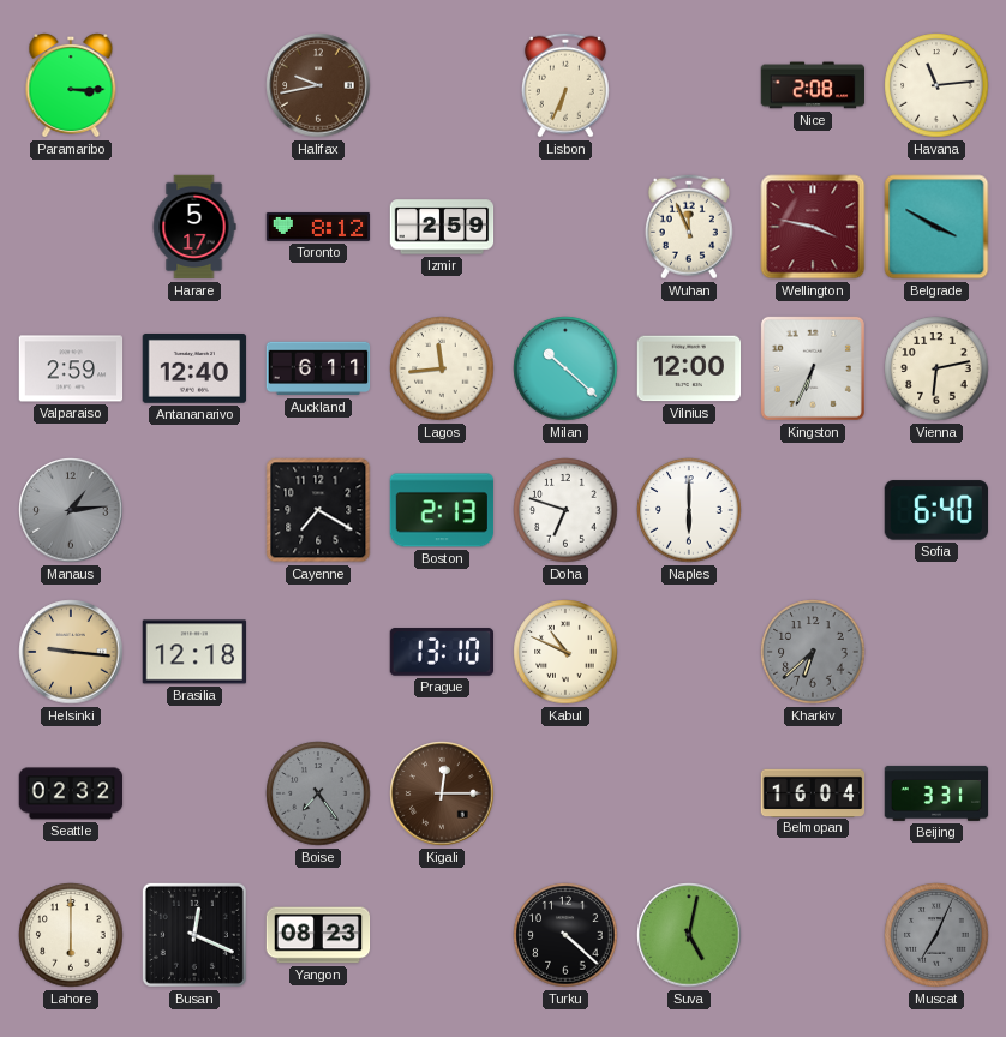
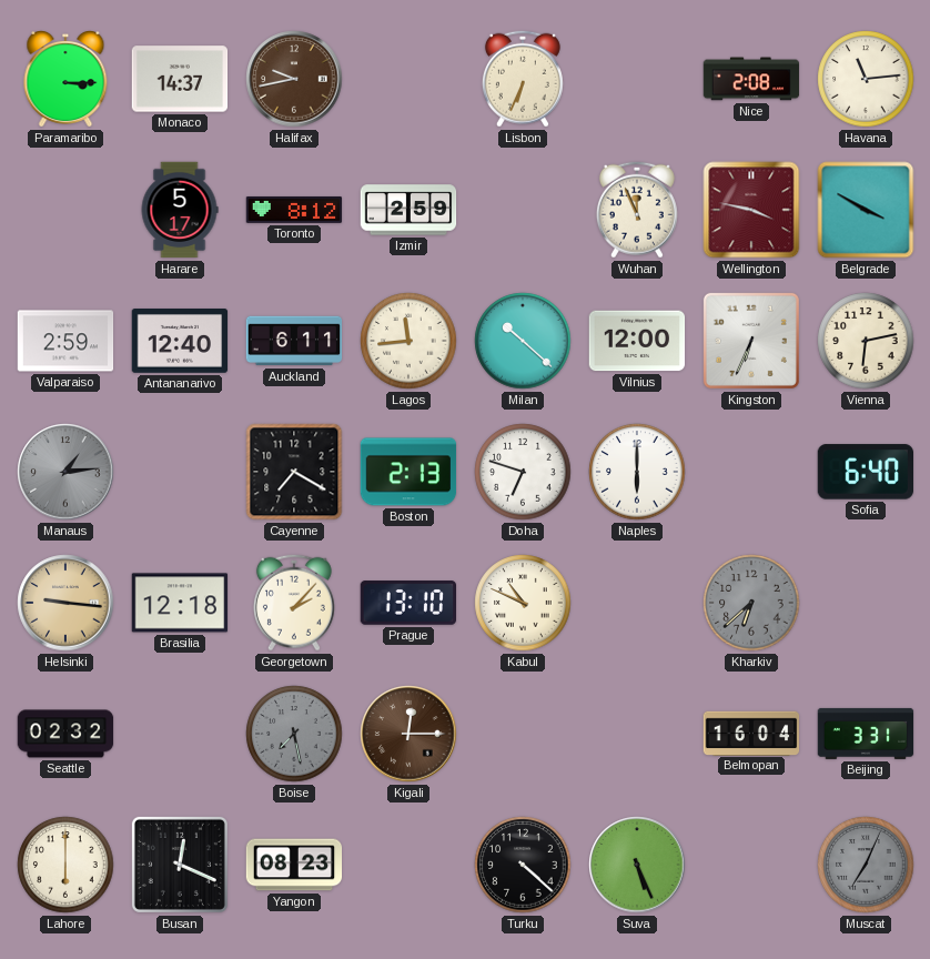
Monaco: none -> 14:37
Georgetown: none -> 2:07
Boise: 7:24 -> 7:28
Suva: 5:02 -> 5:26
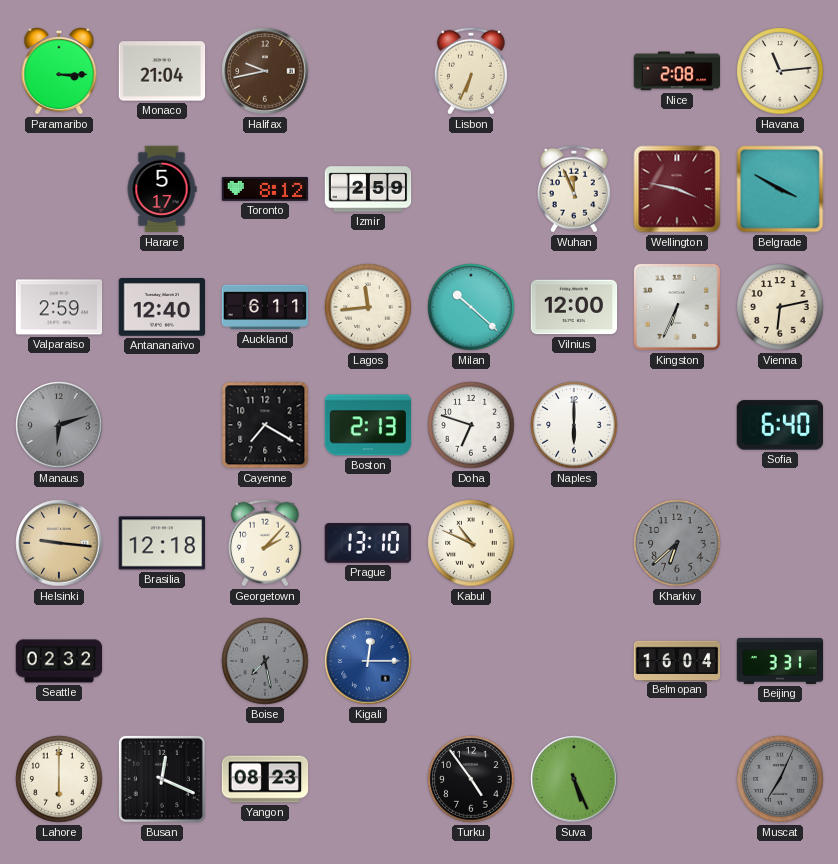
Monaco: 14:37 -> 21:04
Manaus: 1:14 -> 6:12
Kigali dial: brown -> blue
Turku: 4:22 -> 4:54
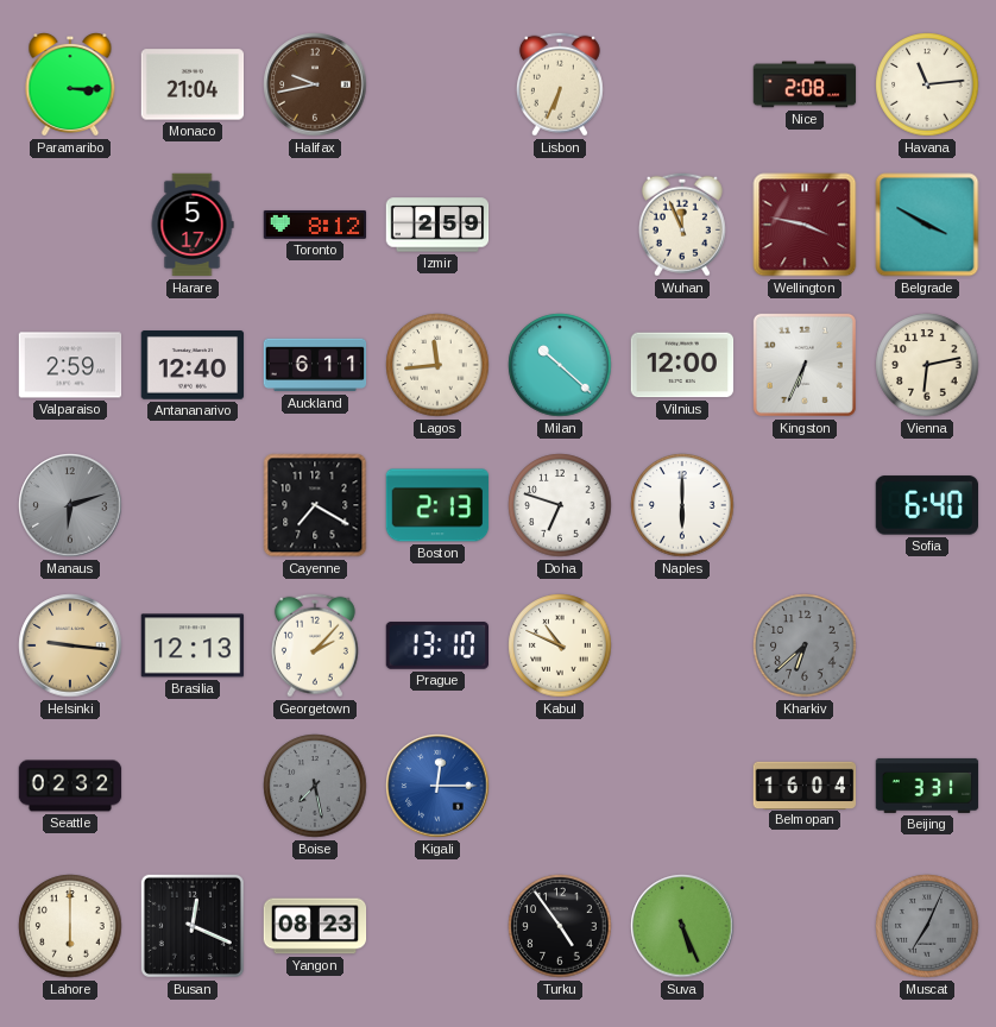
Brasilia: 12:18 -> 12:13
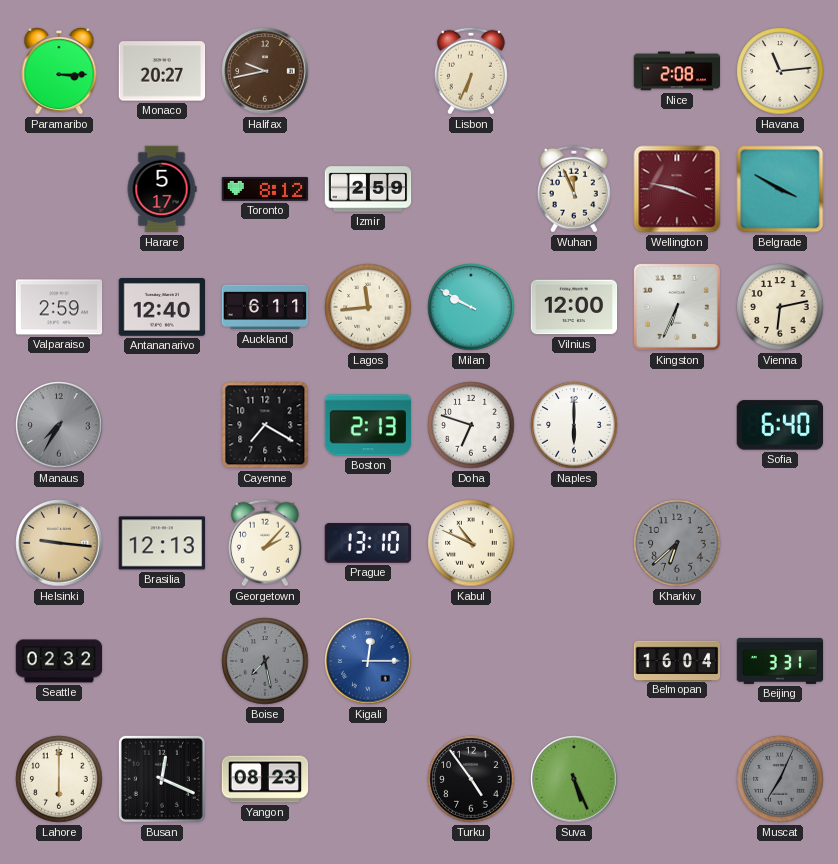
Monaco: 21:04 -> 20:27
Milan: 10:22 -> 9:50
Manaus: 6:12 -> 7:35
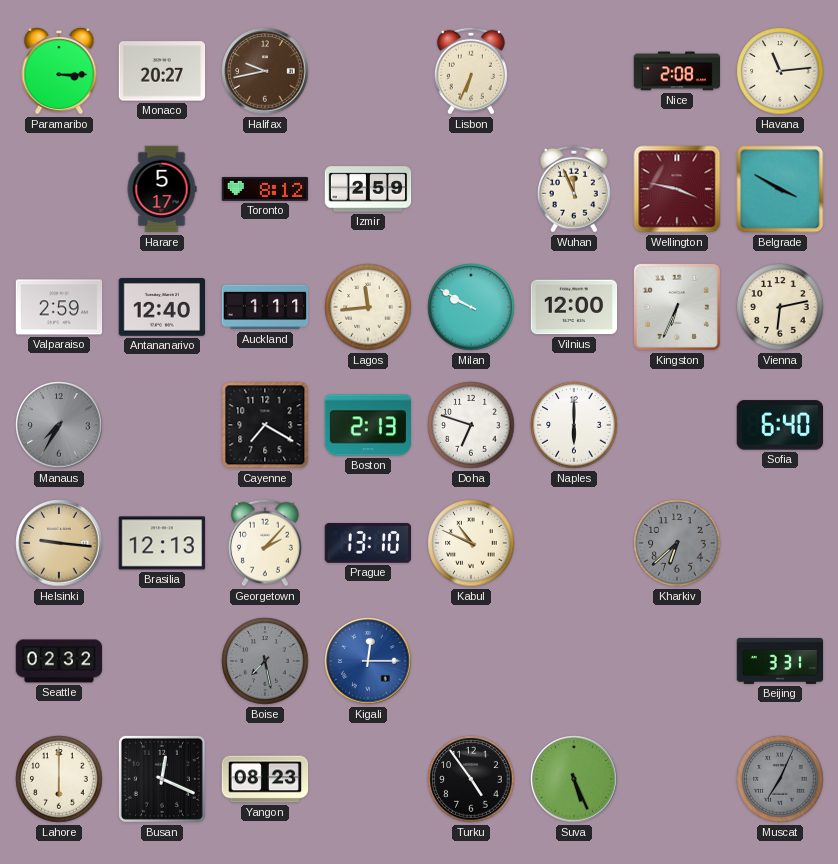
Auckland: 6:11 -> 1:11
Belmopan: 16:04 -> none
